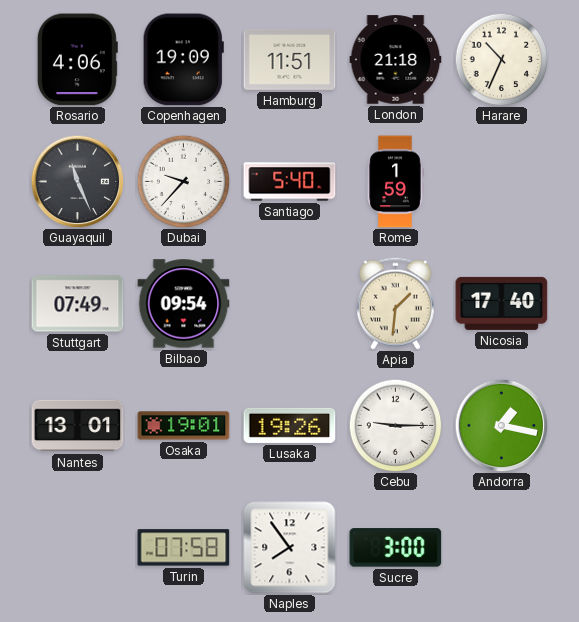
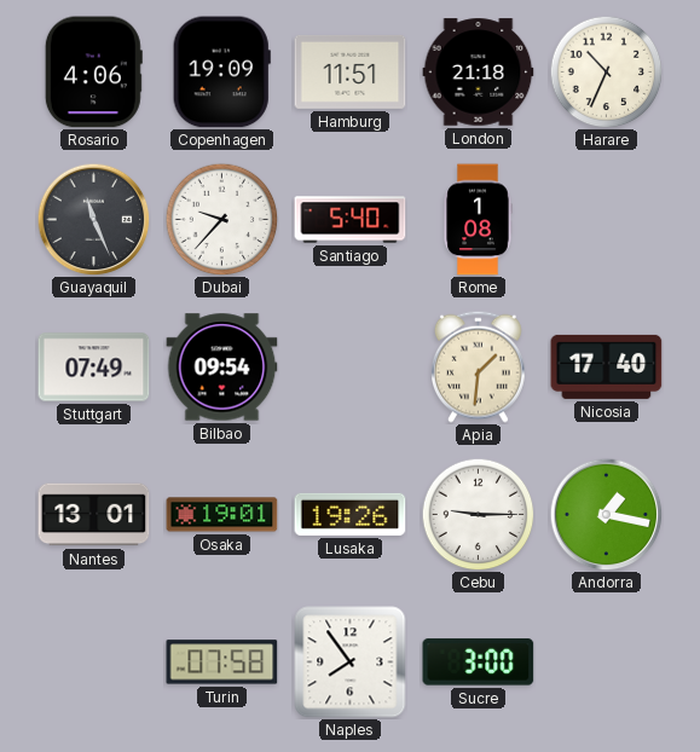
Rome: 1:59 -> 1:08
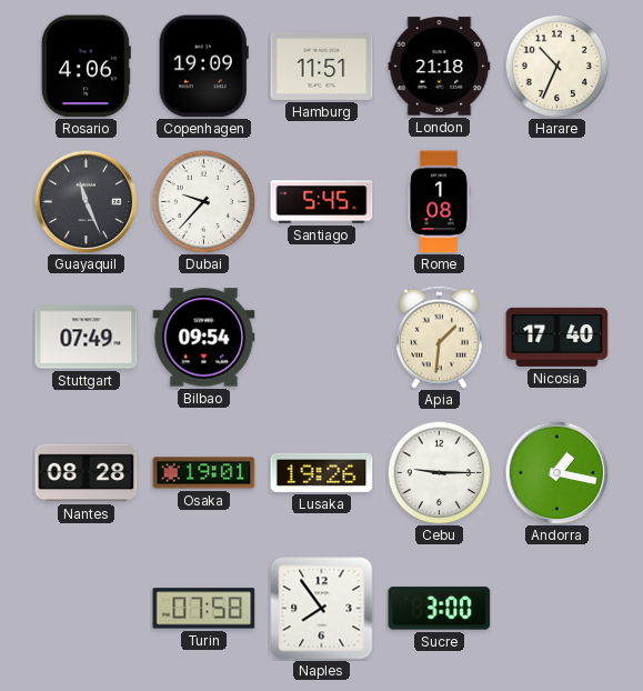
Santiago: 5:40 -> 5:45
Nantes: 13:01 -> 08:28
